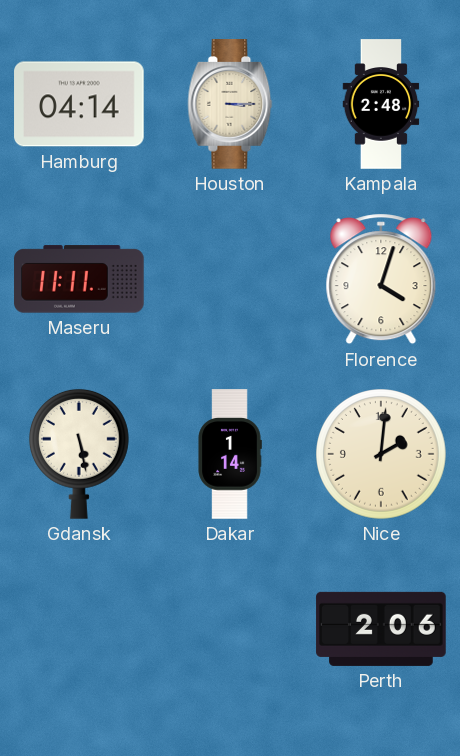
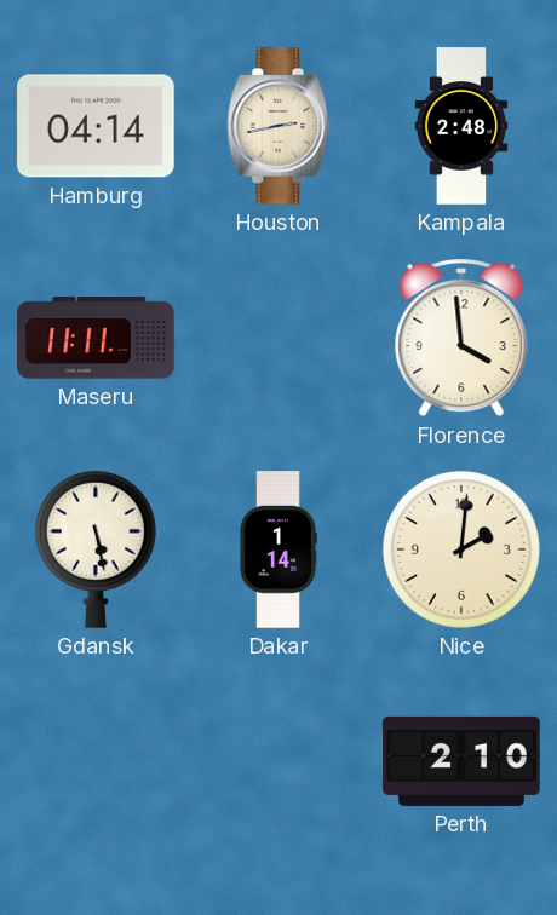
Houston: 3:15 -> 2:43
Florence: 4:03 -> 3:59
Perth: 2:06 -> 2:10
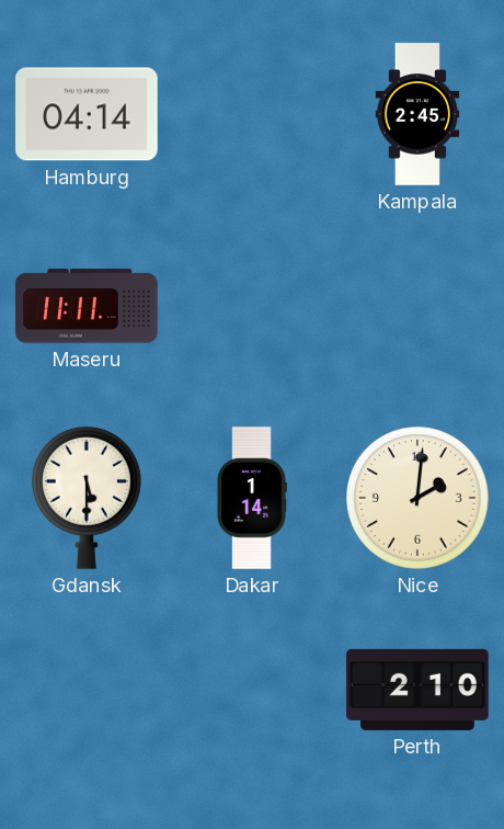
Houston: 2:43 -> none
Kampala: 2:48 -> 2:45
Florence: 3:59 -> none
Gdansk: 5:28 -> 5:30
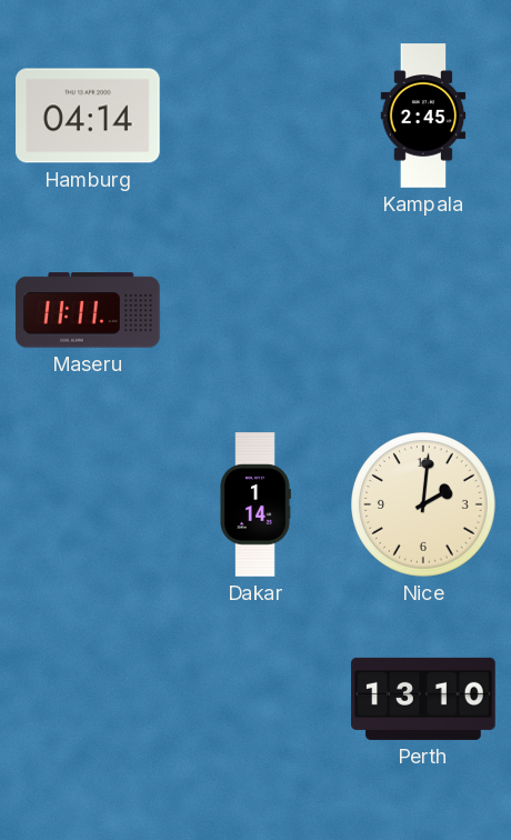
Gdansk: 5:30 -> none
Perth: 2:10 -> 13:10
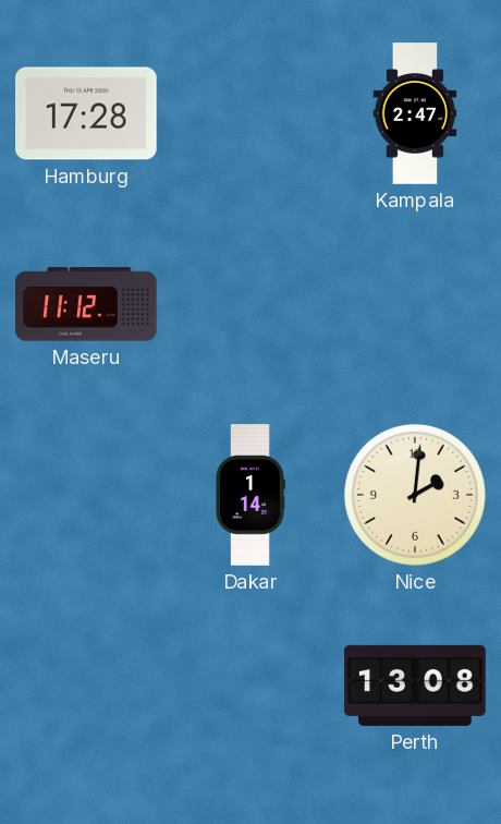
Hamburg: 04:14 -> 17:28
Kampala: 2:45 -> 2:47
Maseru: 11:11 -> 11:12
Perth: 13:10 -> 13:08
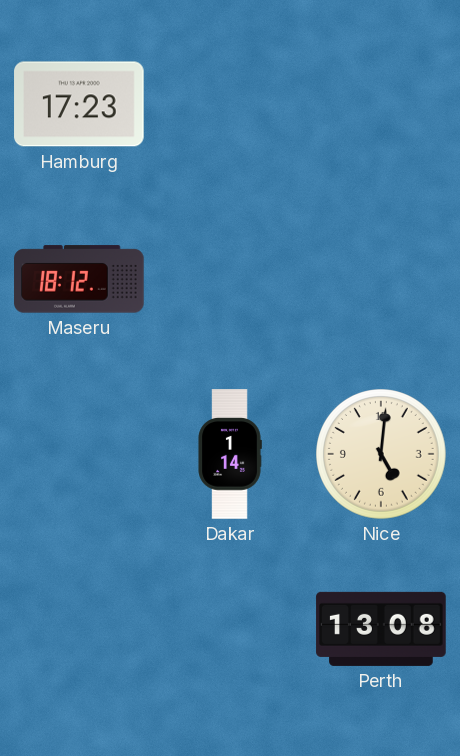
Hamburg: 17:28 -> 17:23
Kampala: 2:47 -> none
Maseru: 11:12 -> 18:12
Nice: 2:01 -> 5:01
